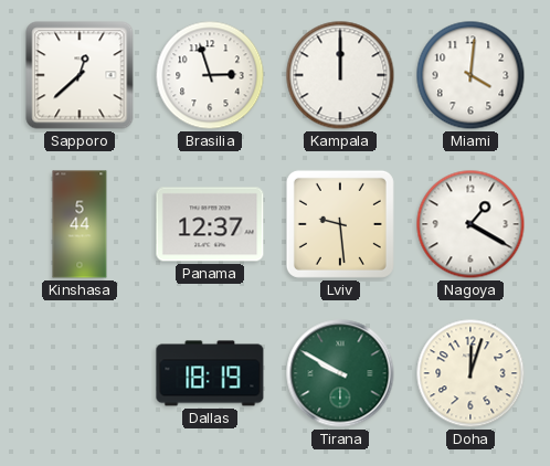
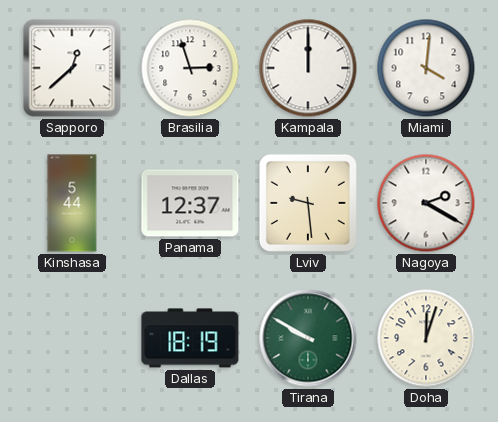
Nagoya: 1:20 -> 2:20
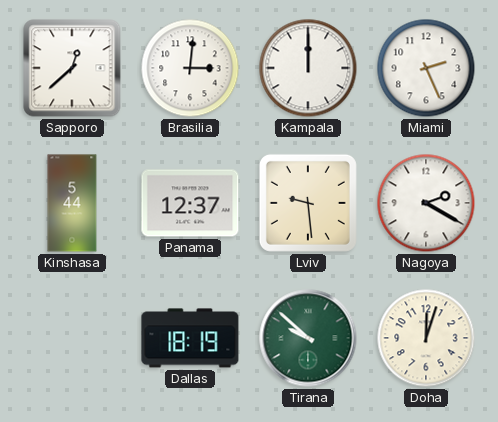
Brasilia: 2:57 -> 3:01
Miami: 4:01 -> 2:26
Tirana: 9:50 -> 9:52
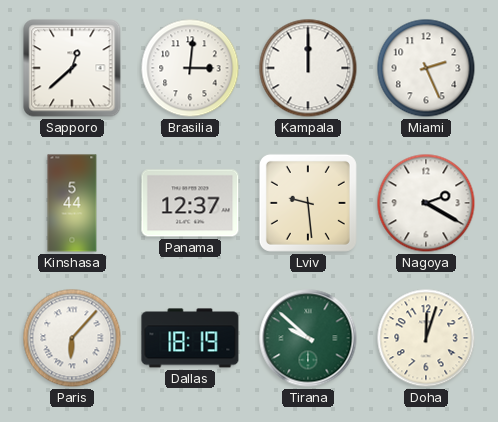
Paris: none -> 6:07
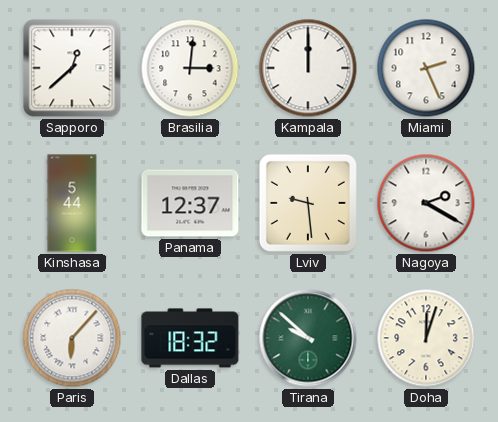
Dallas: 18:19 -> 18:32
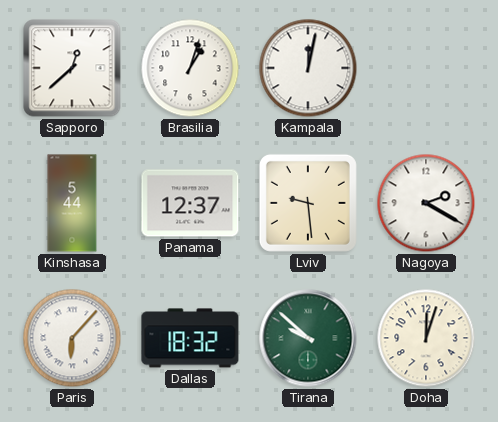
Brasilia: 3:01 -> 1:03
Kampala: 12:00 -> 12:02
Miami: 2:26 -> none
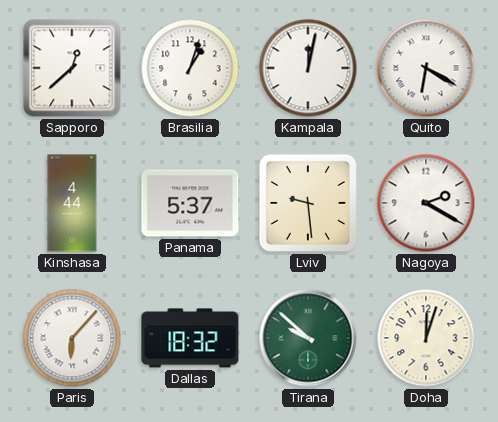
Quito: none -> 6:20
Kinshasa: 5:44 -> 4:44
Panama: 12:37 -> 5:37
